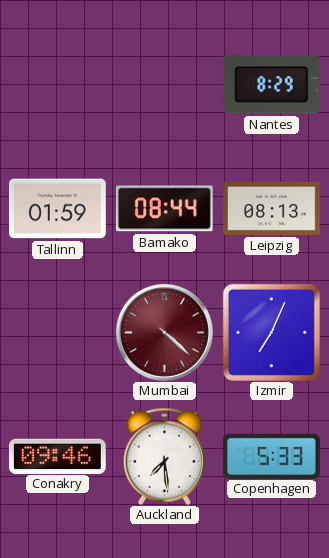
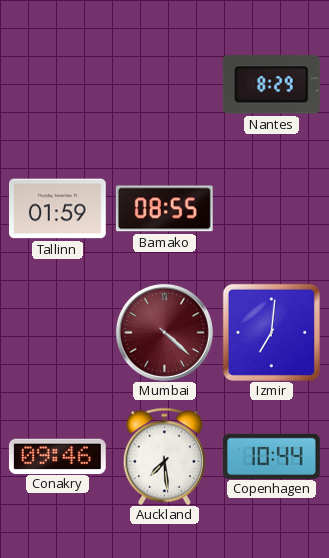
Bamako: 08:44 -> 08:55
Leipzig: 08:13 -> none
Izmir: 7:04 -> 7:01
Copenhagen: 5:33 -> 10:44
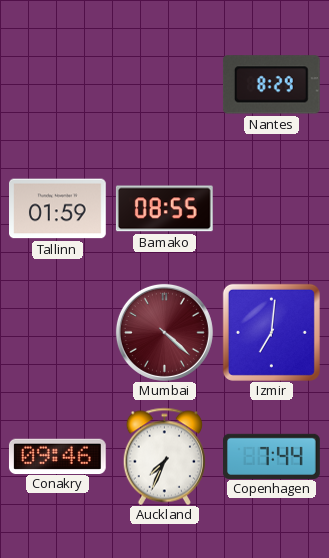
Auckland: 7:29 -> 7:34
Copenhagen: 10:44 -> 7:44
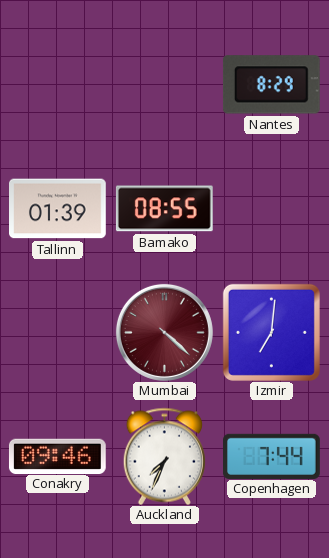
Tallinn: 01:59 -> 01:39
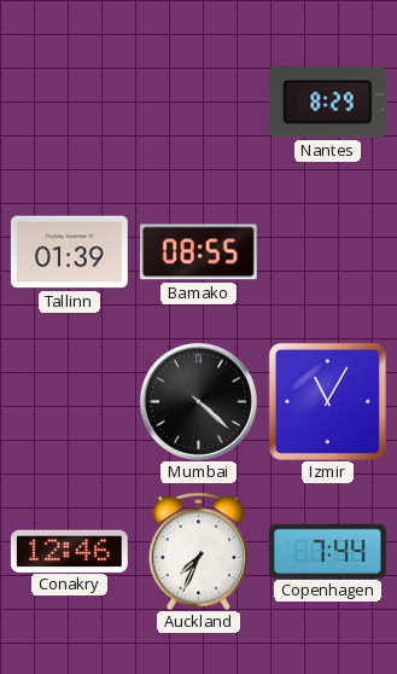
Mumbai dial: burgundy -> black
Izmir: 7:01 -> 11:05
Conakry: 09:46 -> 12:46
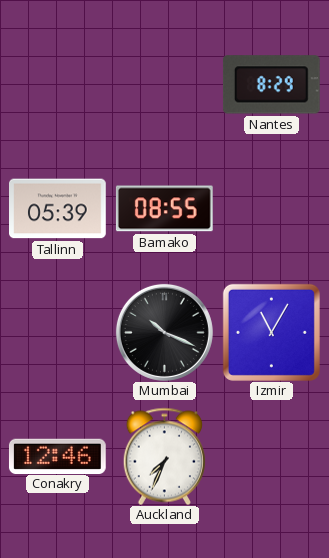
Tallinn: 01:39 -> 05:39
Mumbai: 4:22 -> 10:19
Copenhagen: 7:44 -> none
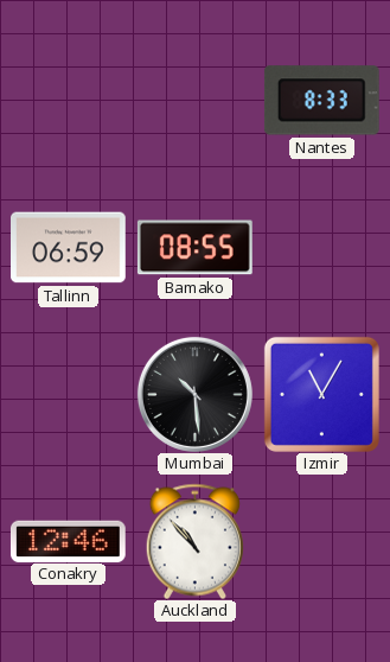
Nantes: 8:29 -> 8:33
Tallinn: 05:39 -> 06:59
Mumbai: 10:19 -> 10:29
Auckland: 7:34 -> 10:53
